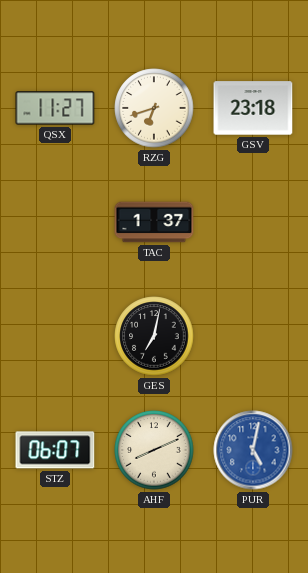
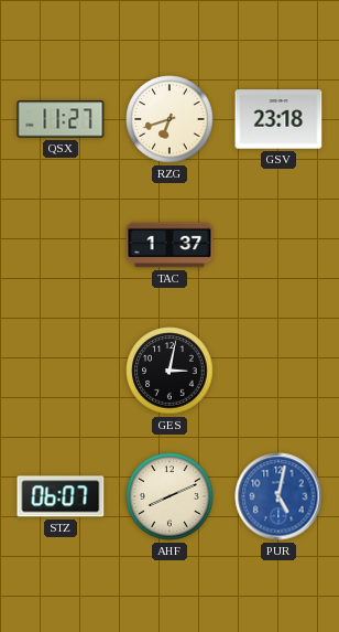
GES: 7:02 -> 3:02
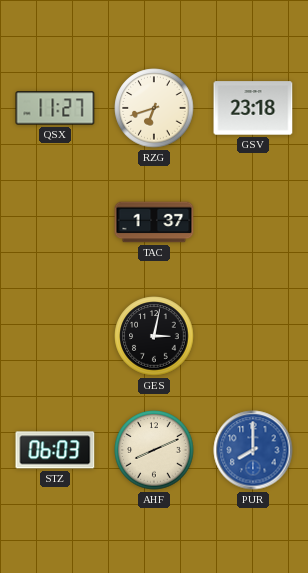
STZ: 06:07 -> 06:03
PUR: 5:02 -> 8:00
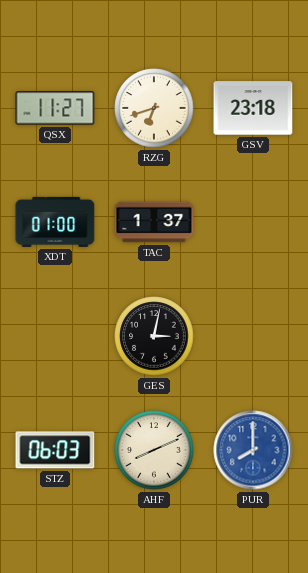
XDT: none -> 01:00
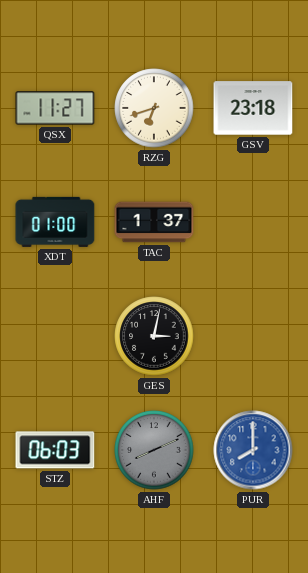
AHF dial: cream -> grey
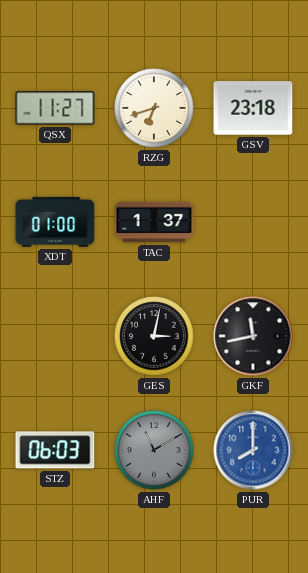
GKF: none -> 11:43
AHF: 8:11 -> 11:10
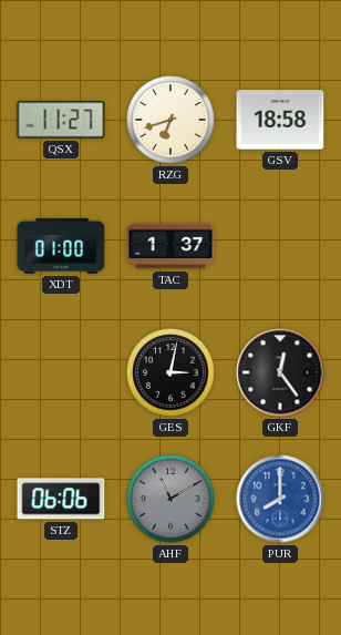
GSV: 23:18 -> 18:58
GKF: 11:43 -> 12:24
STZ: 06:03 -> 06:06
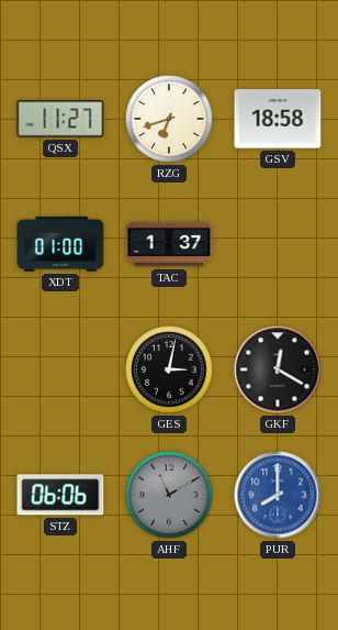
GKF: 12:24 -> 12:20
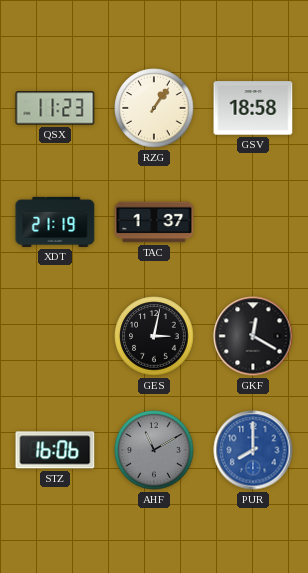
QSX: 11:27 -> 11:23
RZG: 6:42 -> 1:06
XDT: 01:00 -> 21:19
STZ: 06:06 -> 16:06
